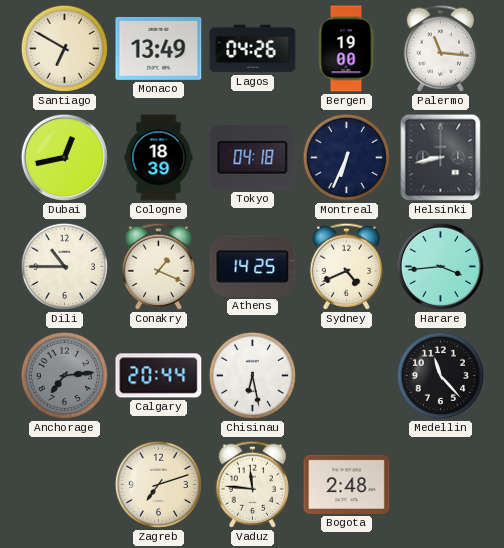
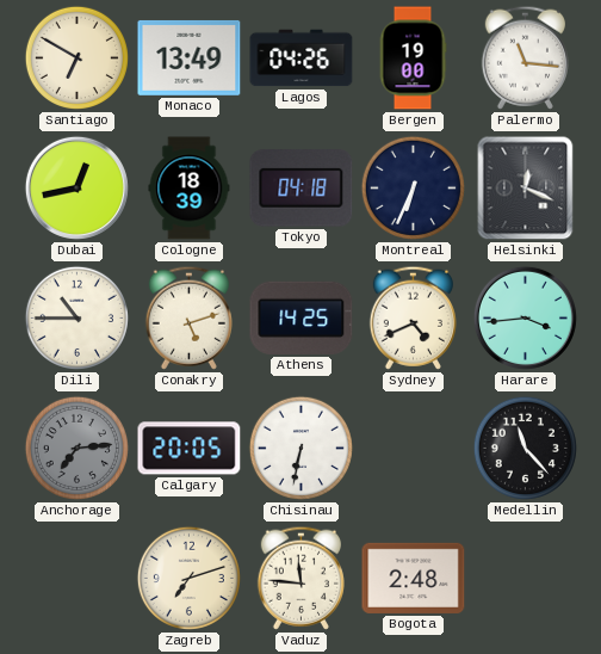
Helsinki: 8:43 -> 12:19
Conakry: 1:19 -> 5:12
Calgary: 20:44 -> 20:05
Chisinau: 6:28 -> 6:32
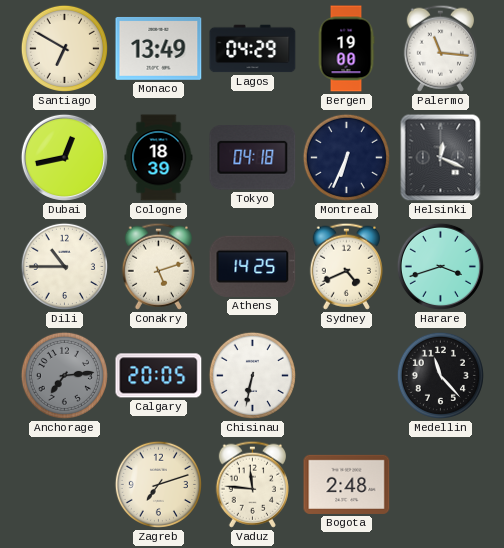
Lagos: 04:26 -> 04:29
Harare: 3:44 -> 3:42
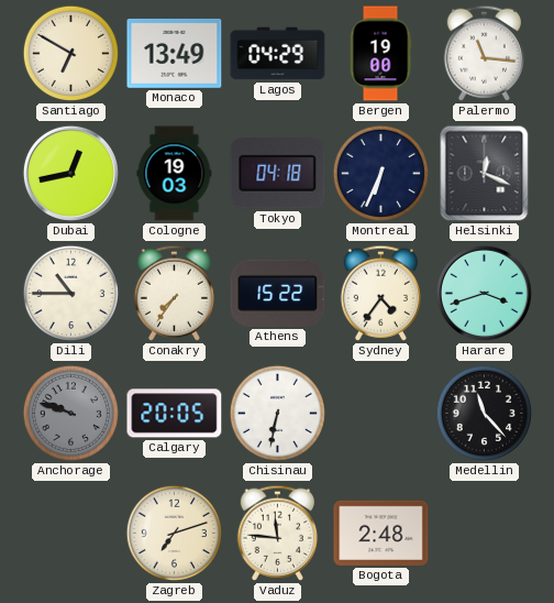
Cologne: 18:39 -> 19:03
Conakry: 5:12 -> 7:36
Athens: 14:25 -> 15:22
Sydney: 4:41 -> 4:36
Anchorage: 7:14 -> 9:48
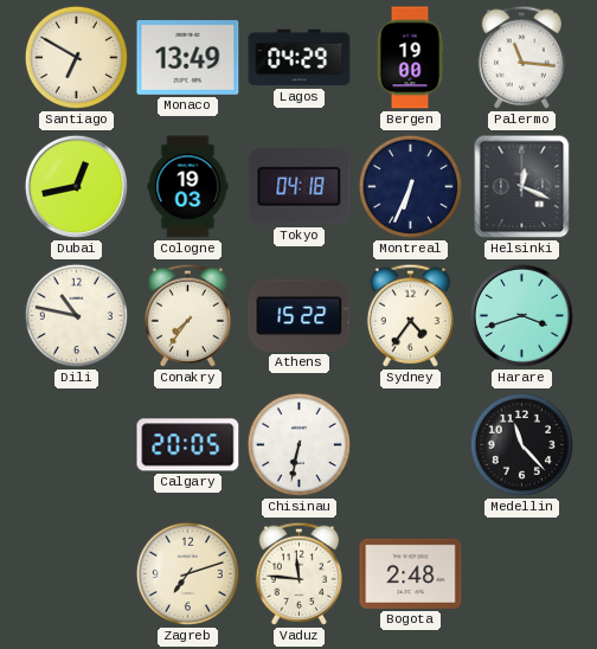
Dili: 10:45 -> 10:47
Anchorage: 9:48 -> none
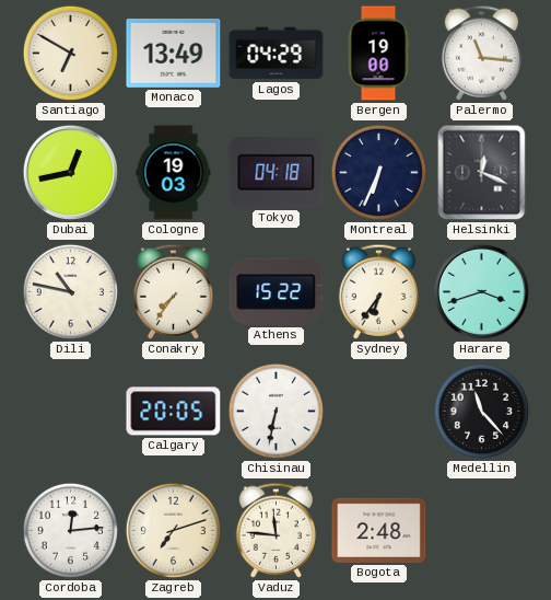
Sydney: 4:36 -> 6:36
Cordoba: none -> 12:14
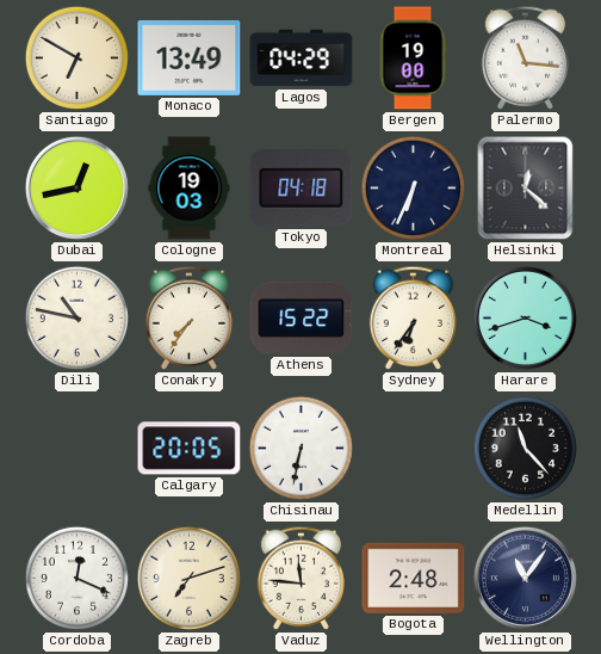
Helsinki: 12:19 -> 12:22
Cordoba: 12:14 -> 12:19
Wellington: none -> 11:06
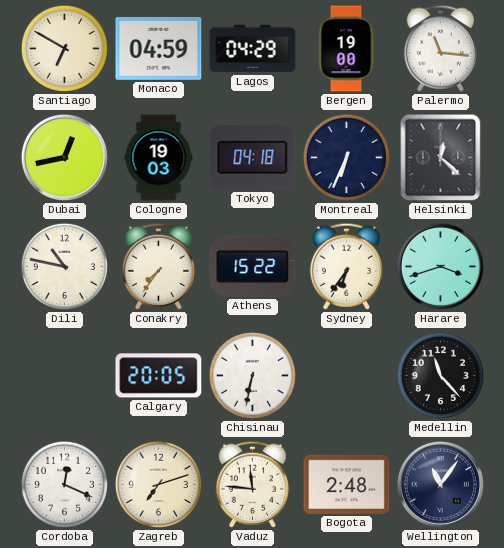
Monaco: 13:49 -> 04:59
